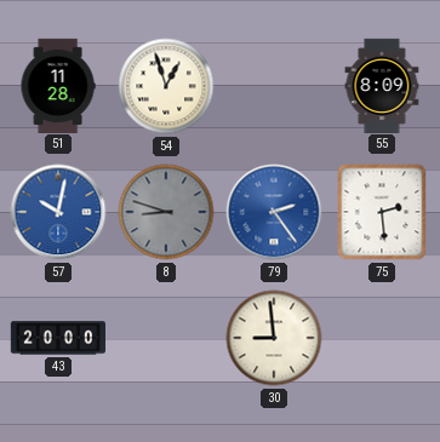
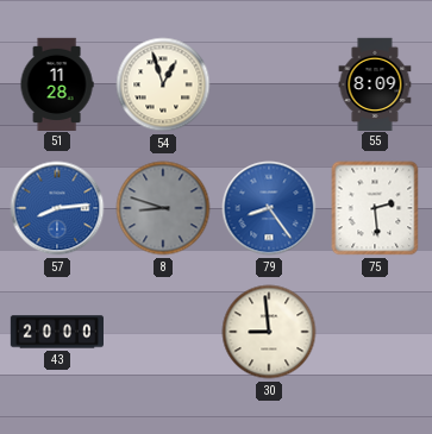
57: 10:02 -> 8:14
79: 2:24 -> 8:24
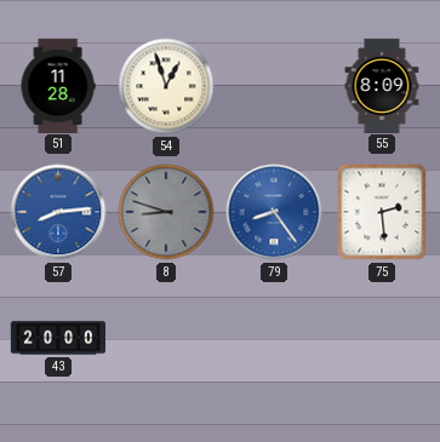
30: 8:59 -> none
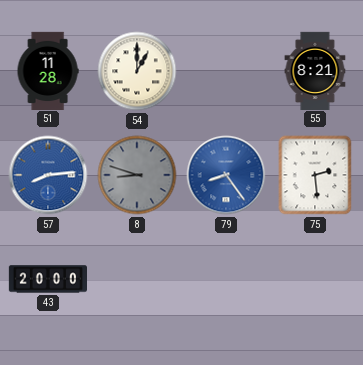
54: 12:57 -> 1:00
55: 8:09 -> 8:21
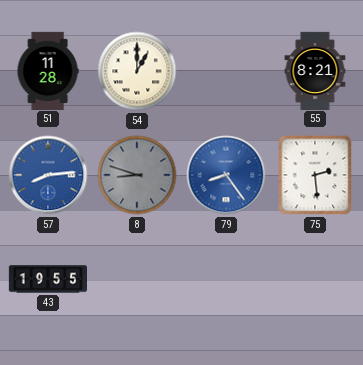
43: 20:00 -> 19:55
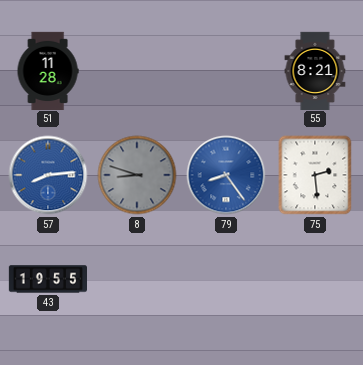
54: 1:00 -> none
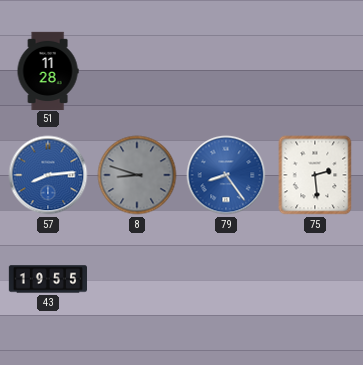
55: 8:21 -> none
